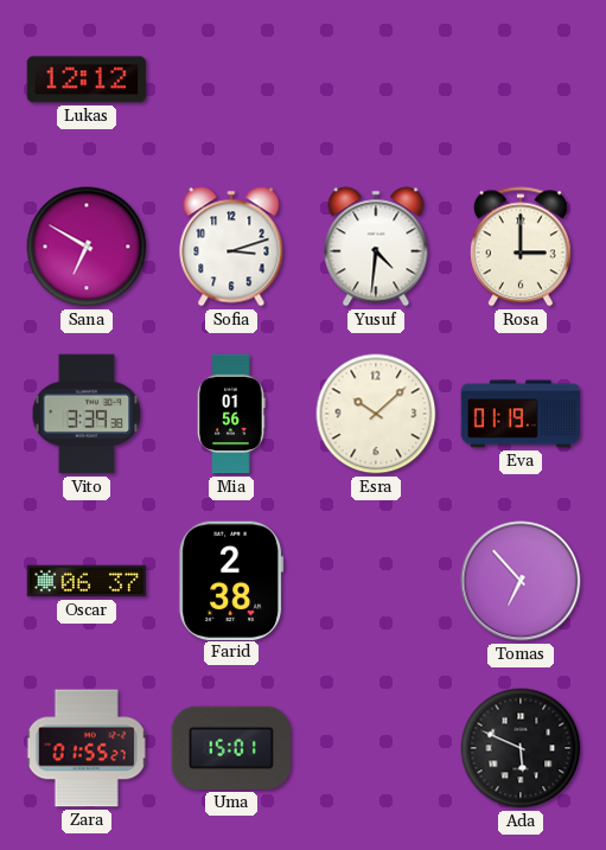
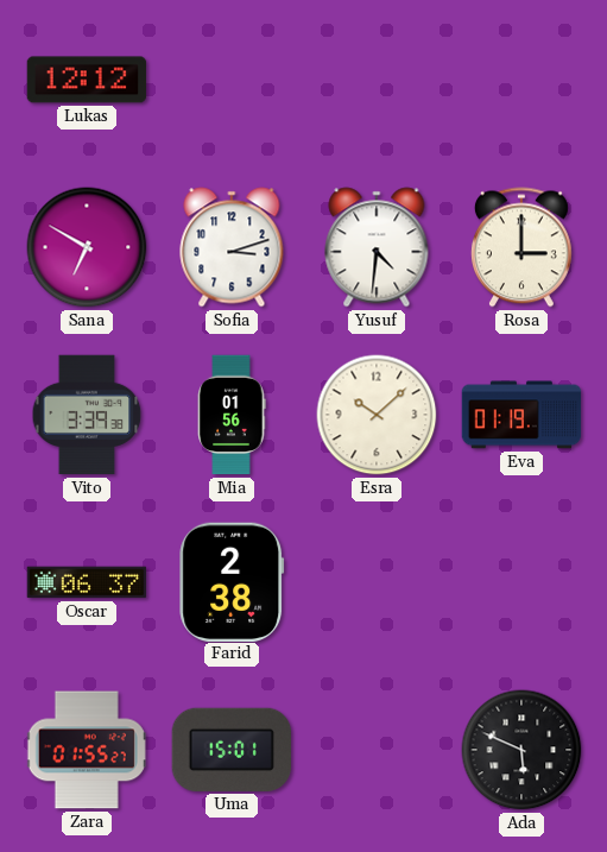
Tomas: 6:53 -> none
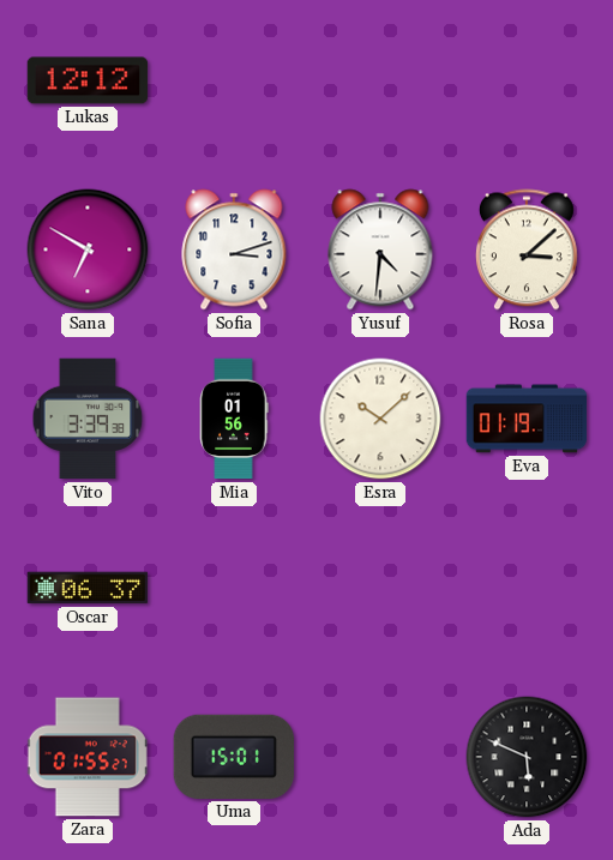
Rosa: 3:00 -> 3:08
Farid: 2:38 -> none
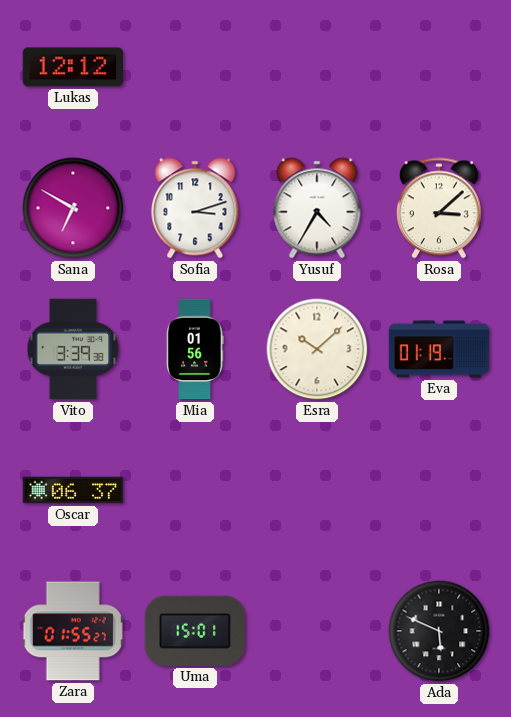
Yusuf: 4:31 -> 4:35
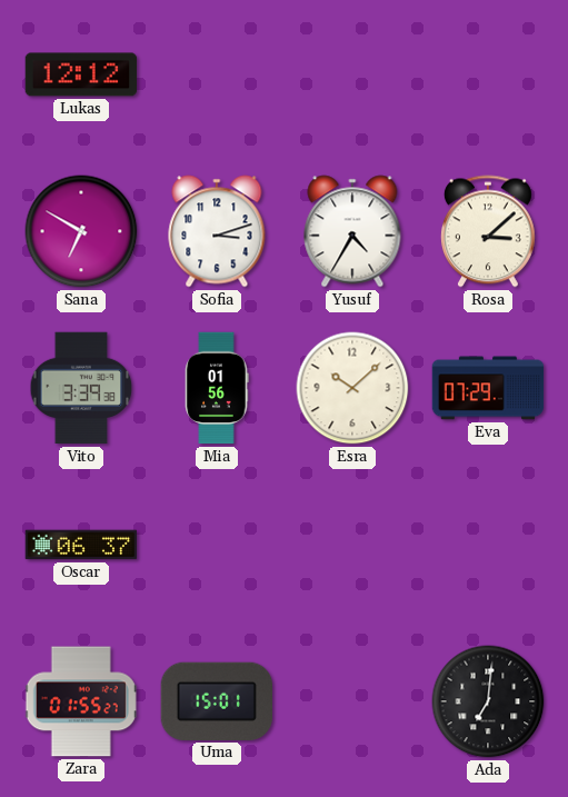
Eva: 01:19 -> 07:29
Ada: 5:49 -> 7:01
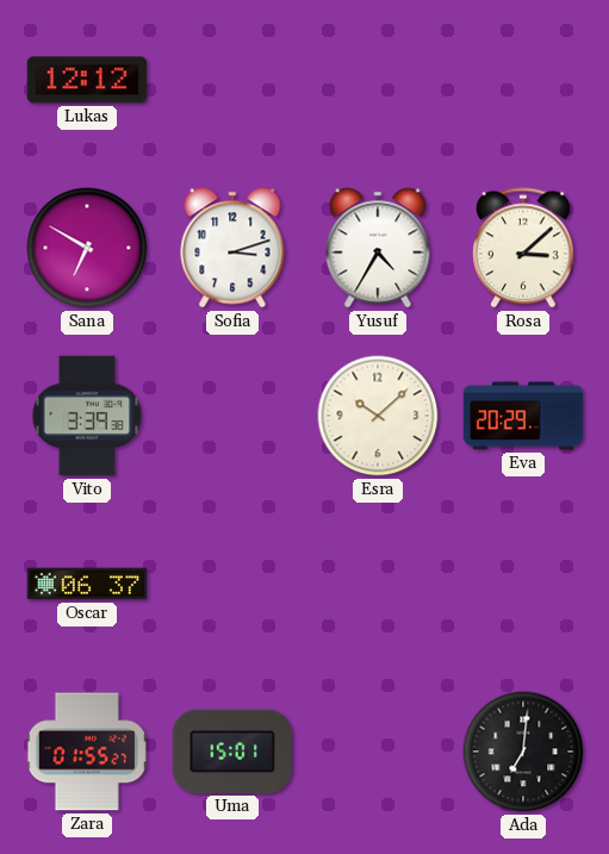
Mia: 01:56 -> none
Eva: 07:29 -> 20:29
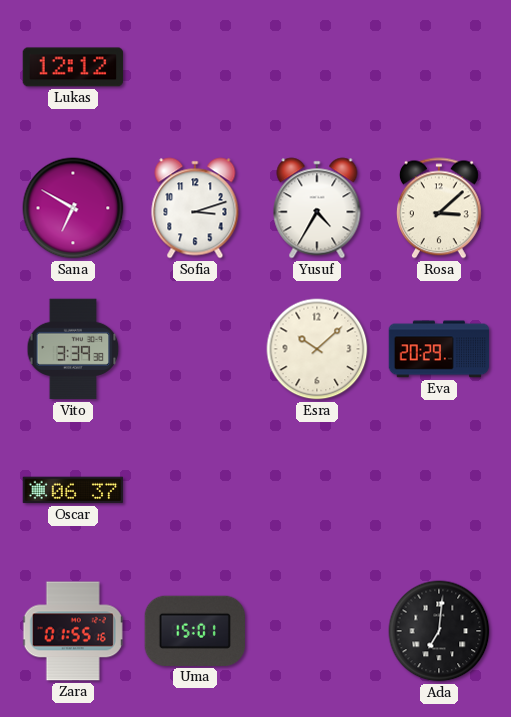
Zara: 01:55:27 -> 01:55:16
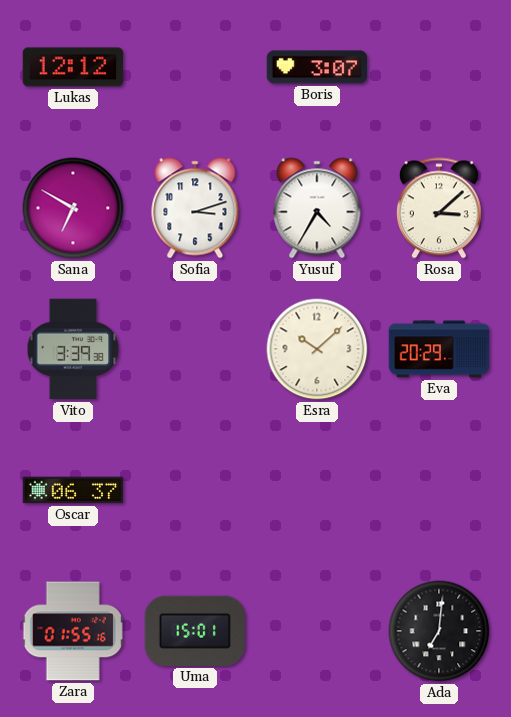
Boris: none -> 3:07
